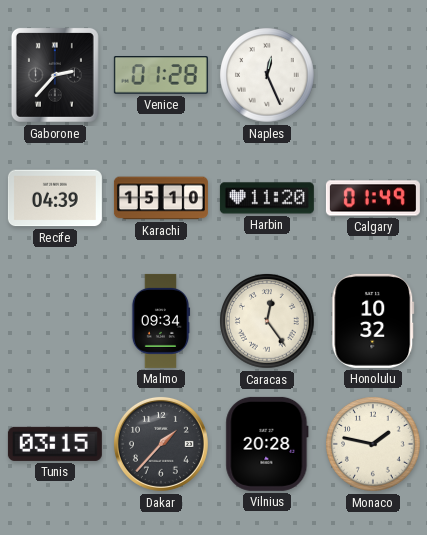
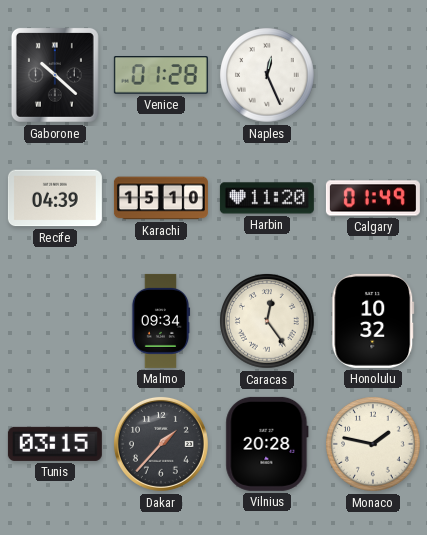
Gaborone: 2:37 -> 10:22
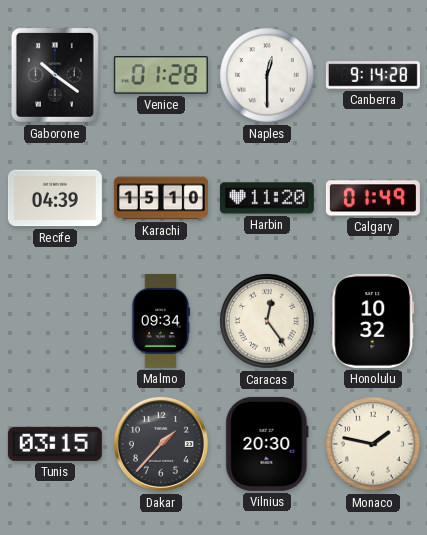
Gaborone: 10:22 -> 10:21
Naples: 12:26 -> 12:30
Canberra: none -> 9:14
Vilnius: 20:28 -> 20:30
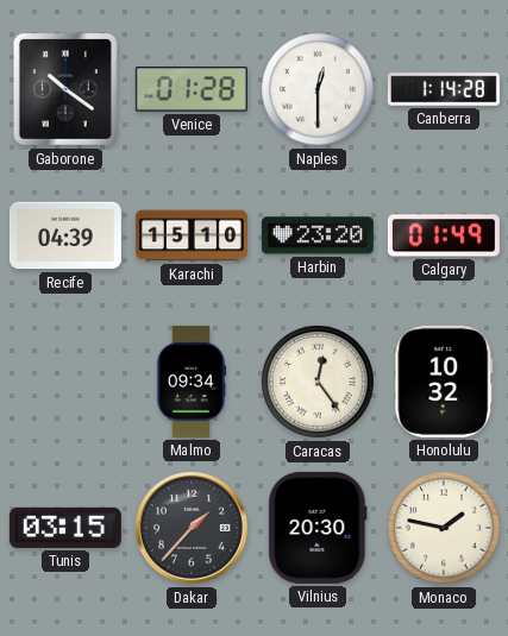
Canberra: 9:14 -> 1:14
Harbin: 11:20 -> 23:20
